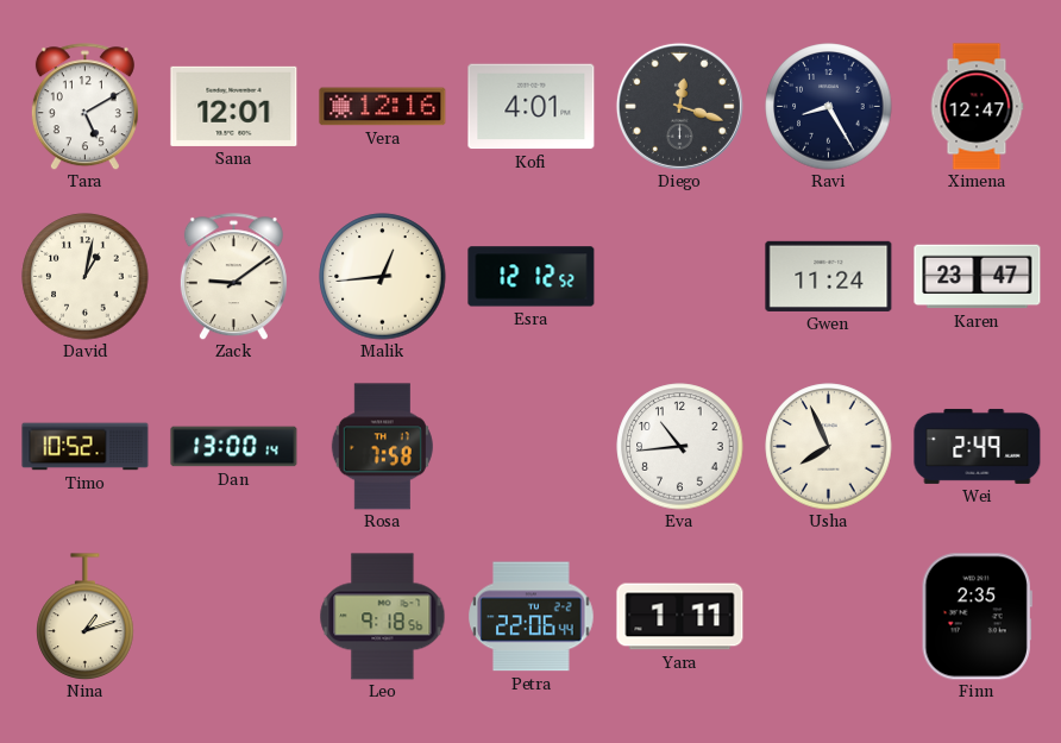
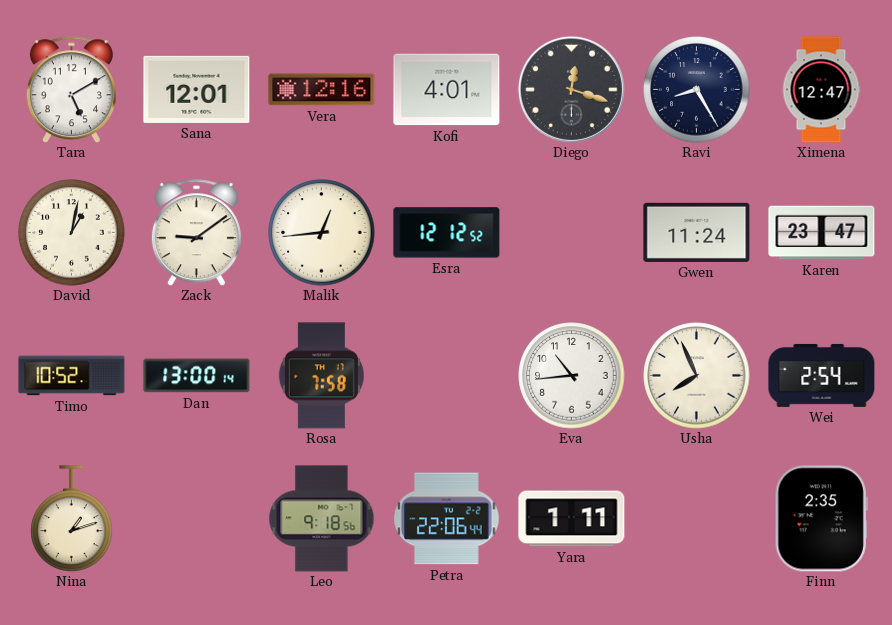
Wei: 2:49 -> 2:54
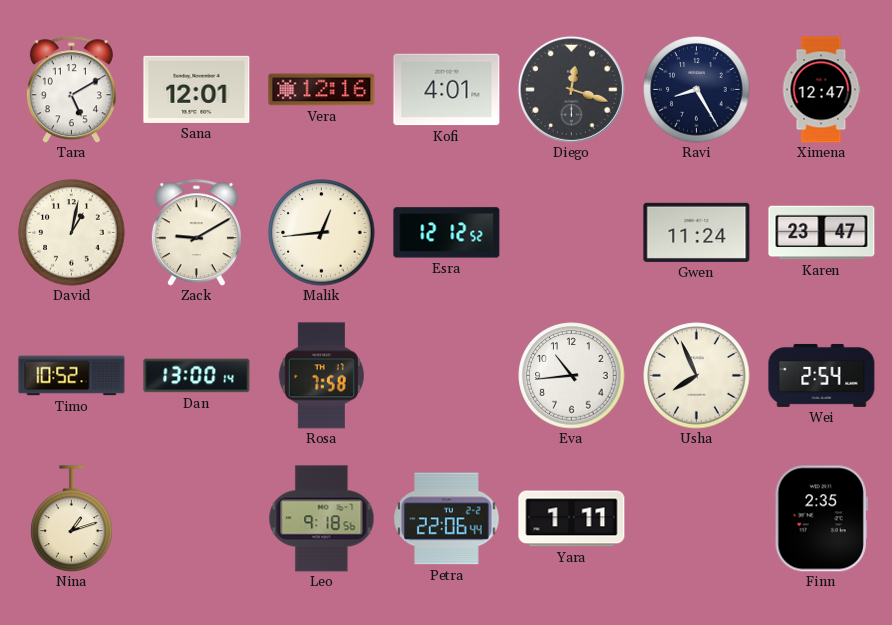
Zack: 9:09 -> 9:10
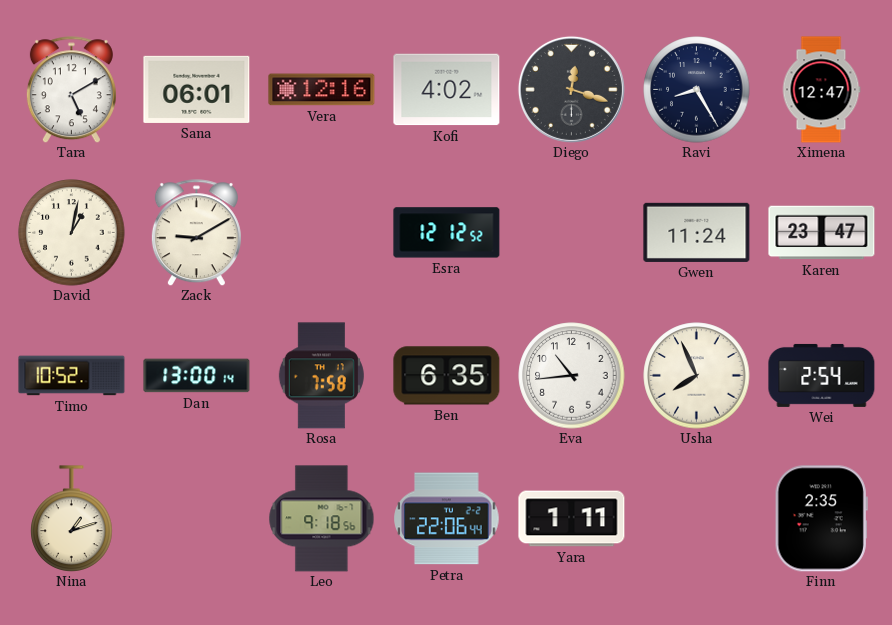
Sana: 12:01 -> 06:01
Kofi: 4:01 -> 4:02
Malik: 12:44 -> none
Ben: none -> 6:35
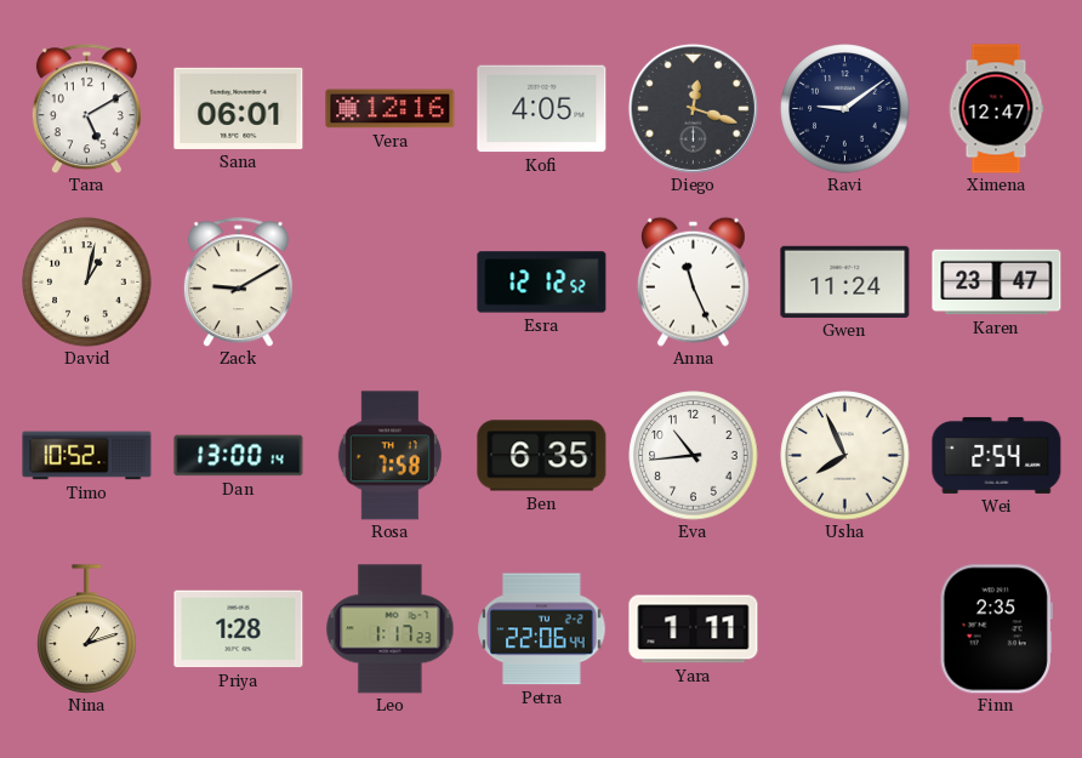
Kofi: 4:02 -> 4:05
Ravi: 8:25 -> 9:09
Anna: none -> 11:26
Priya: none -> 1:28
Leo: 9:18 -> 1:17
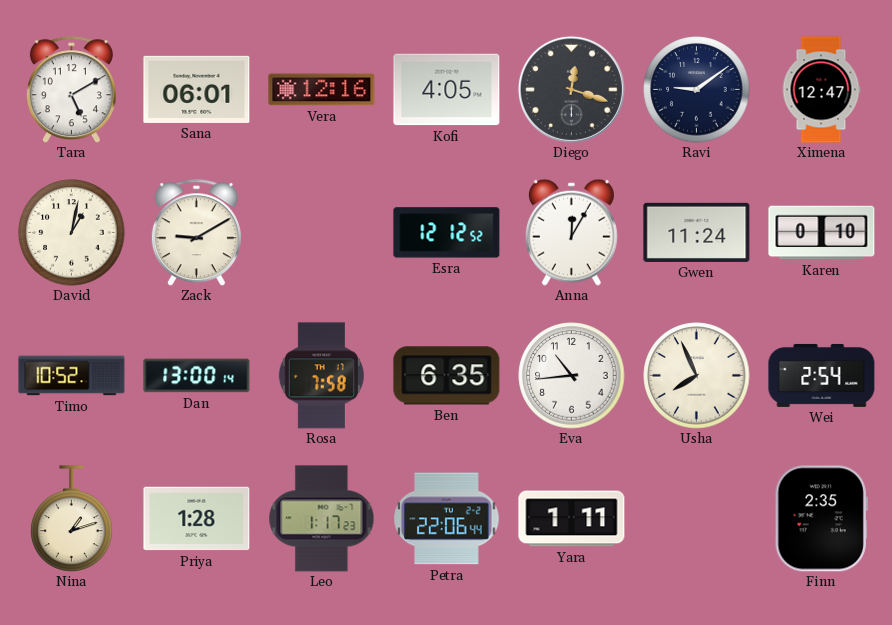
Anna: 11:26 -> 12:05
Karen: 23:47 -> 0:10
